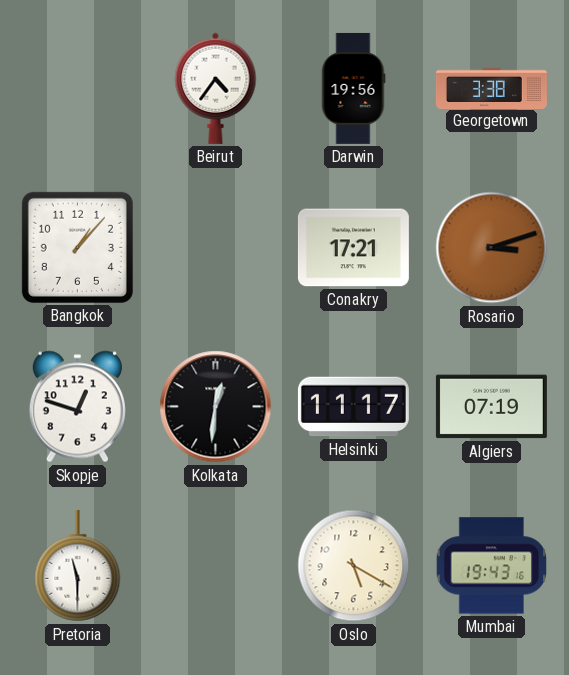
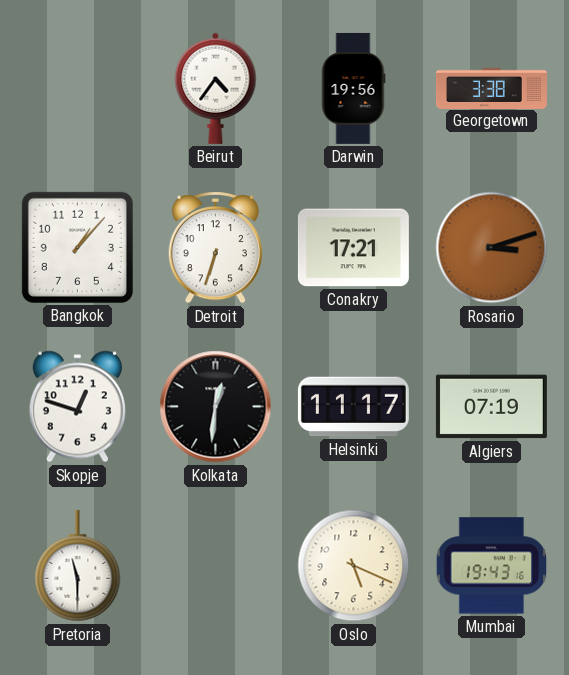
Detroit: none -> 6:33
Oslo: 5:20 -> 5:19
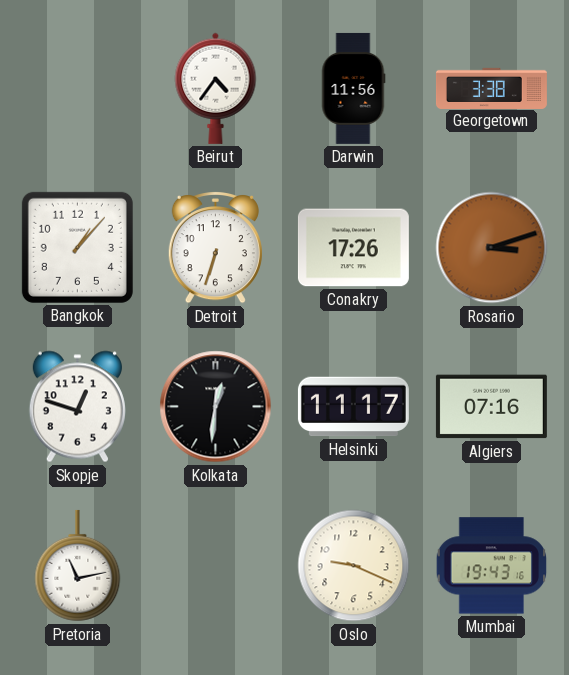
Darwin: 19:56 -> 11:56
Conakry: 17:21 -> 17:26
Algiers: 07:19 -> 07:16
Pretoria: 11:30 -> 11:13
Oslo: 5:19 -> 9:19
